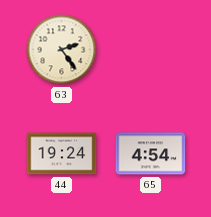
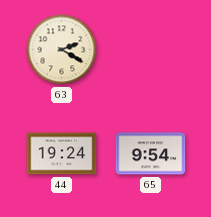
63: 2:24 -> 2:20
65: 4:54 -> 9:54
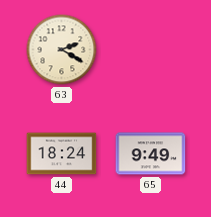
44: 19:24 -> 18:24
65: 9:54 -> 9:49
